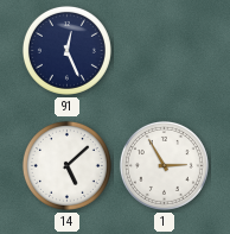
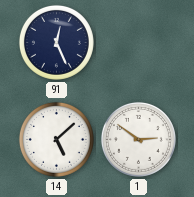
1: 2:55 -> 2:51
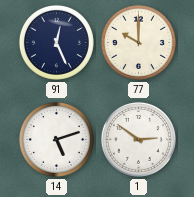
77: none -> 10:00
14: 5:08 -> 5:12
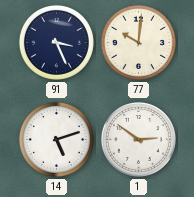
91: 12:26 -> 3:26
77: 10:00 -> 10:01
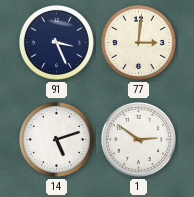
77: 10:01 -> 3:01
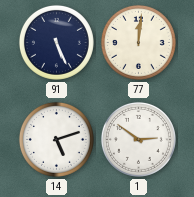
91: 3:26 -> 5:26
77: 3:01 -> 12:01
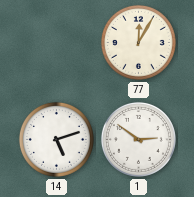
91: 5:26 -> none
77: 12:01 -> 12:05
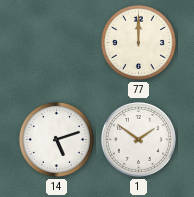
77: 12:05 -> 12:00
1: 2:51 -> 1:51
